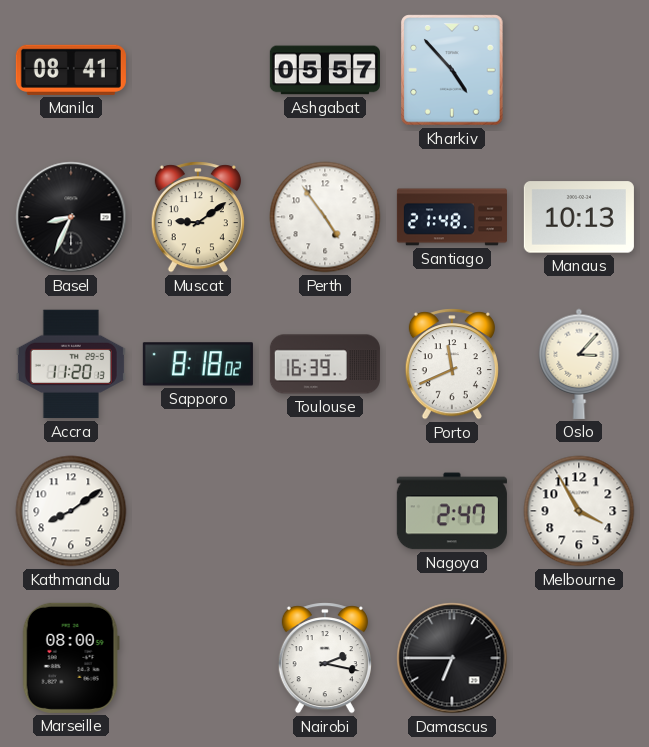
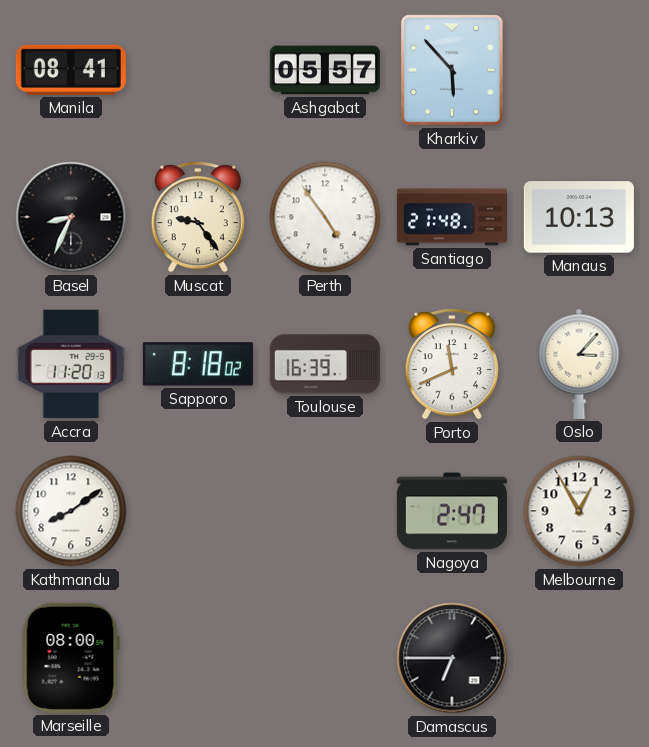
Kharkiv: 4:53 -> 5:53
Muscat: 9:09 -> 9:24
Melbourne: 3:55 -> 12:55
Nairobi: 2:17 -> none
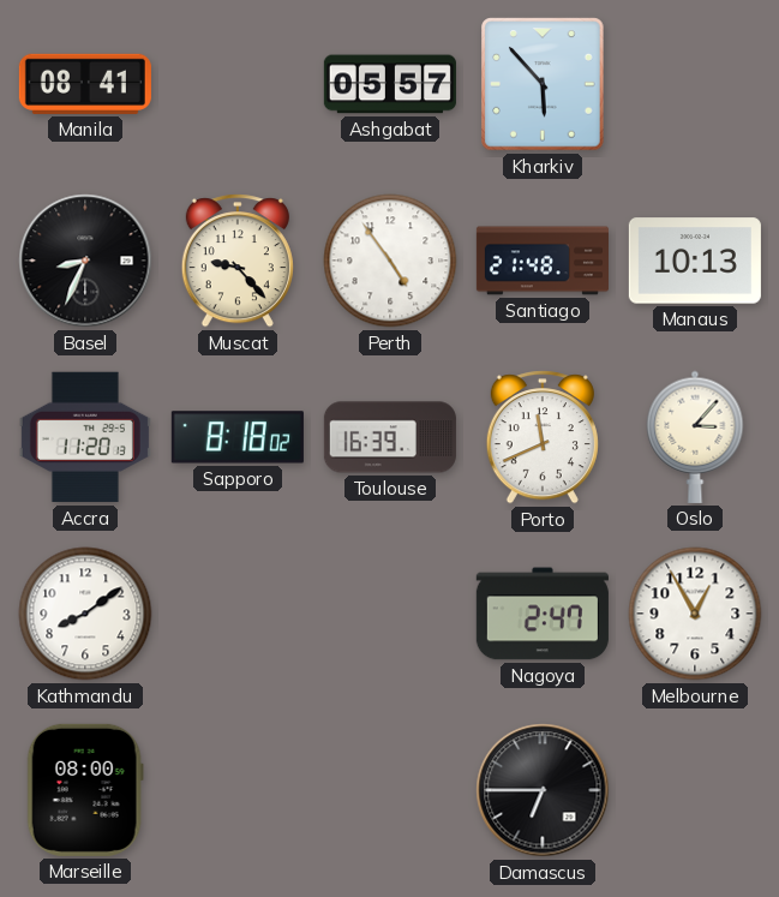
Muscat: 9:24 -> 9:23
